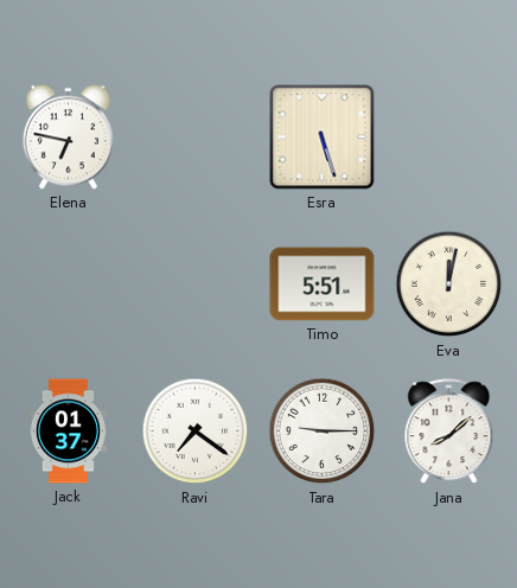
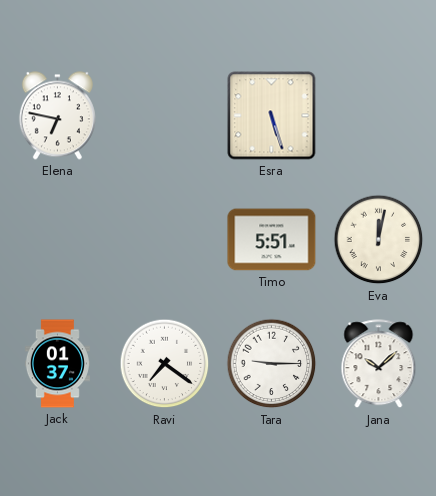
Jana: 8:08 -> 10:08
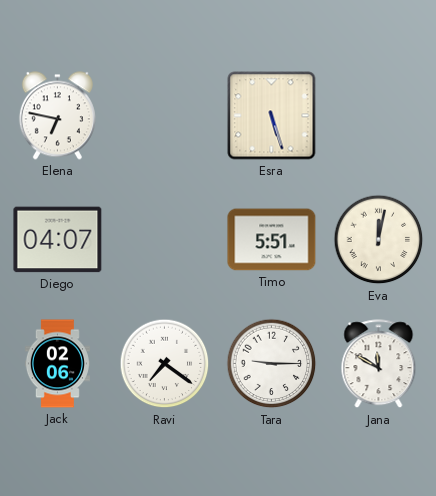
Diego: none -> 04:07
Jack: 01:37 -> 02:06
Jana: 10:08 -> 11:50
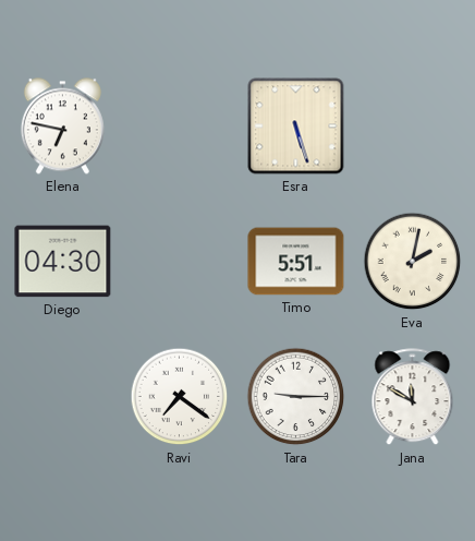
Diego: 04:07 -> 04:30
Eva: 12:02 -> 2:02
Jack: 02:06 -> none
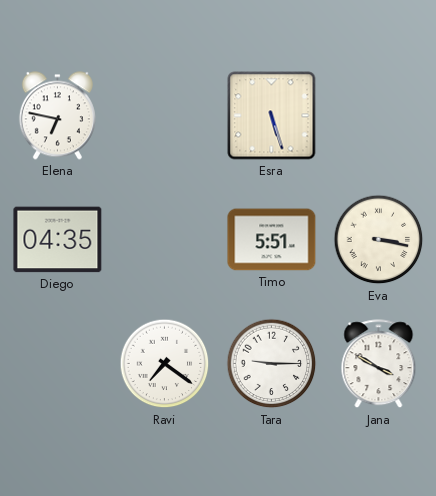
Diego: 04:30 -> 04:35
Eva: 2:02 -> 3:17
Jana: 11:50 -> 3:50
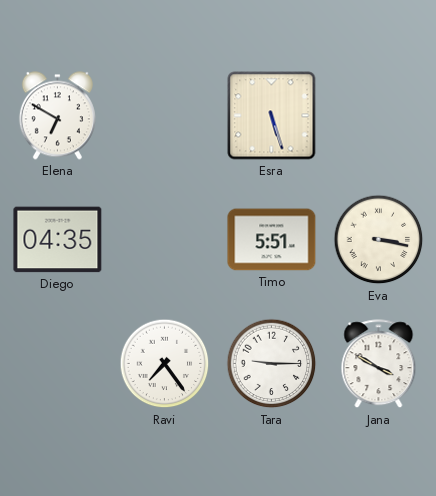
Elena: 6:47 -> 6:50
Ravi: 7:21 -> 7:24
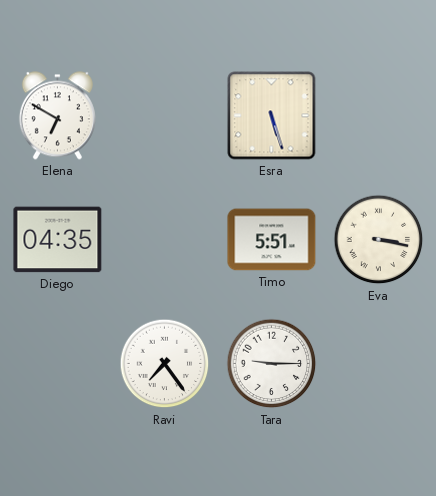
Jana: 3:50 -> none
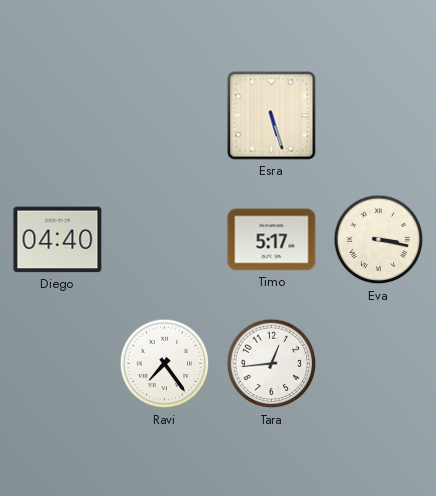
Elena: 6:50 -> none
Diego: 04:35 -> 04:40
Timo: 5:51 -> 5:17
Tara: 9:15 -> 12:44
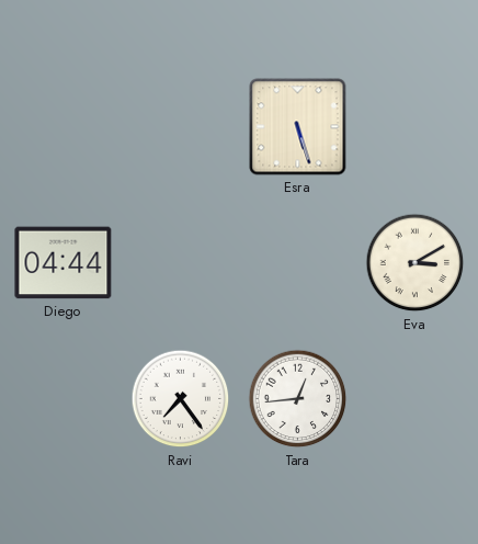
Diego: 04:40 -> 04:44
Timo: 5:17 -> none
Eva: 3:17 -> 3:10
